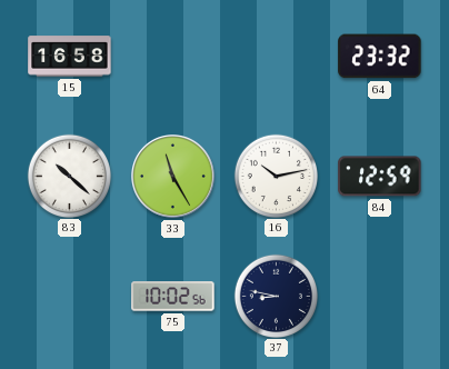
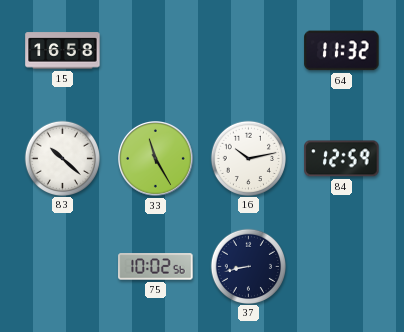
64: 23:32 -> 11:32
37: 8:47 -> 8:43
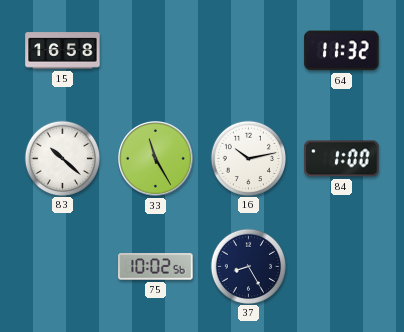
84: 12:59 -> 1:00
37: 8:43 -> 8:25
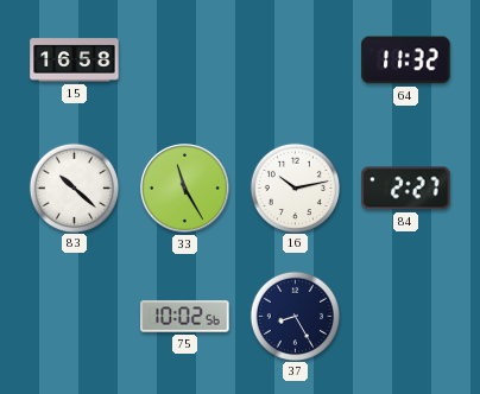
84: 1:00 -> 2:27
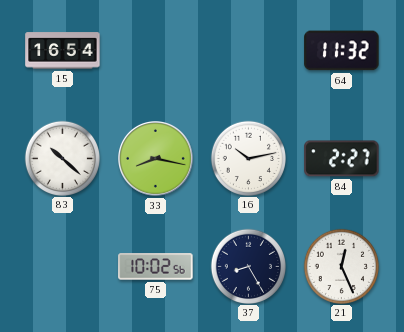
15: 16:58 -> 16:54
33: 11:25 -> 8:17
21: none -> 12:26
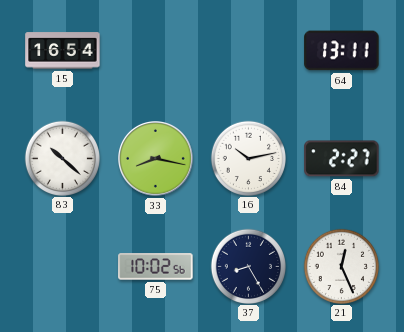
64: 11:32 -> 13:11
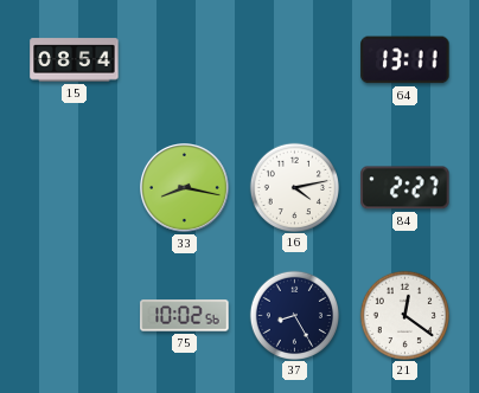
15: 16:54 -> 08:54
83: 10:22 -> none
16: 10:13 -> 4:13
21: 12:26 -> 12:21
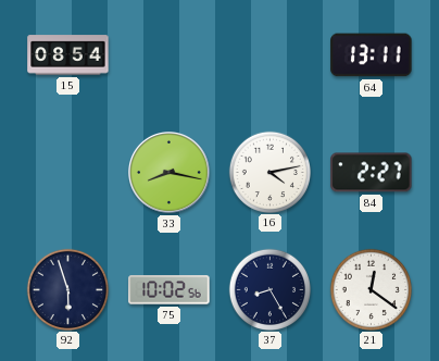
92: none -> 5:57
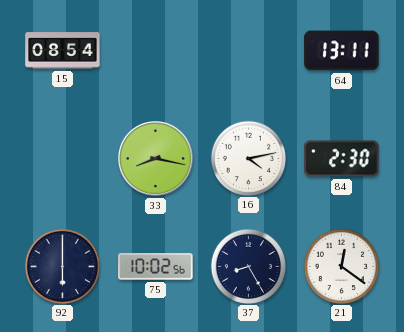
84: 2:27 -> 2:30
92: 5:57 -> 6:00
